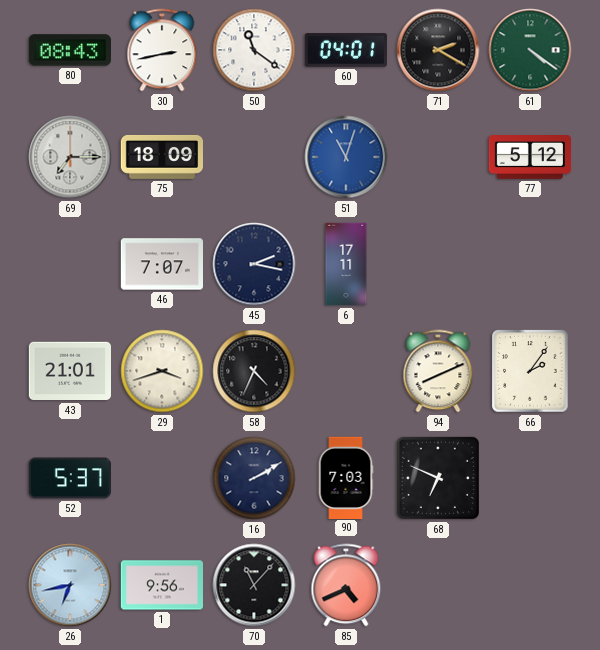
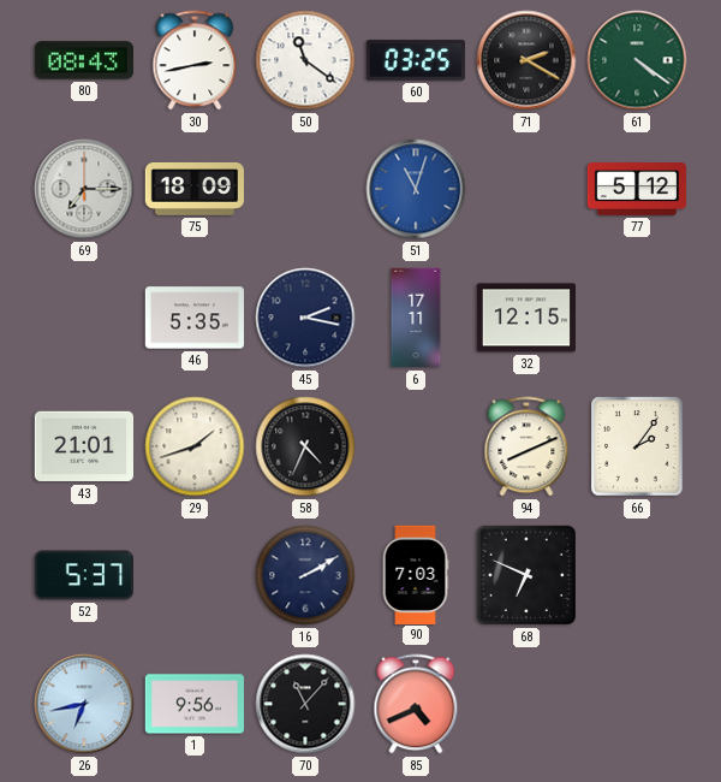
60: 04:01 -> 03:25
46: 7:07 -> 5:35
32: none -> 12:15
29: 3:42 -> 1:42
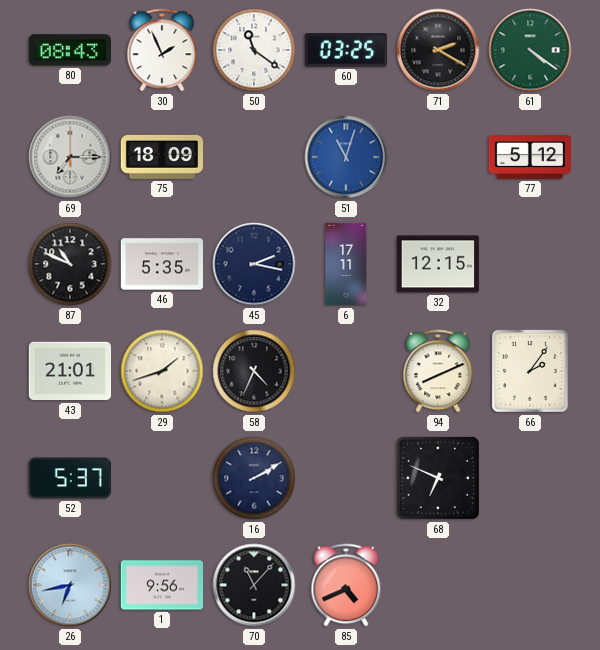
30: 2:43 -> 1:56
87: none -> 10:49
90: 7:03 -> none
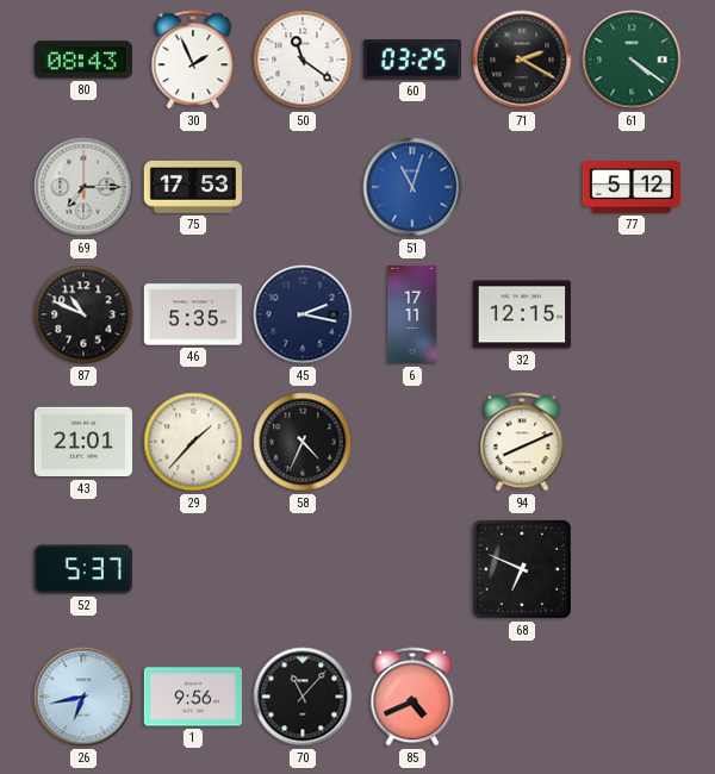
75: 18:09 -> 17:53
29: 1:42 -> 1:37
66: 2:06 -> none
16: 2:10 -> none
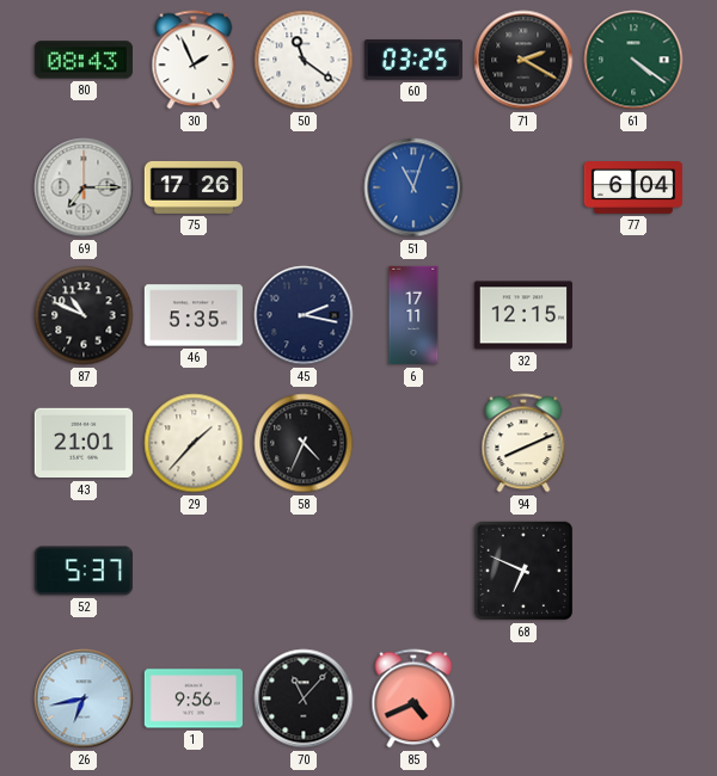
75: 17:53 -> 17:26
77: 5:12 -> 6:04
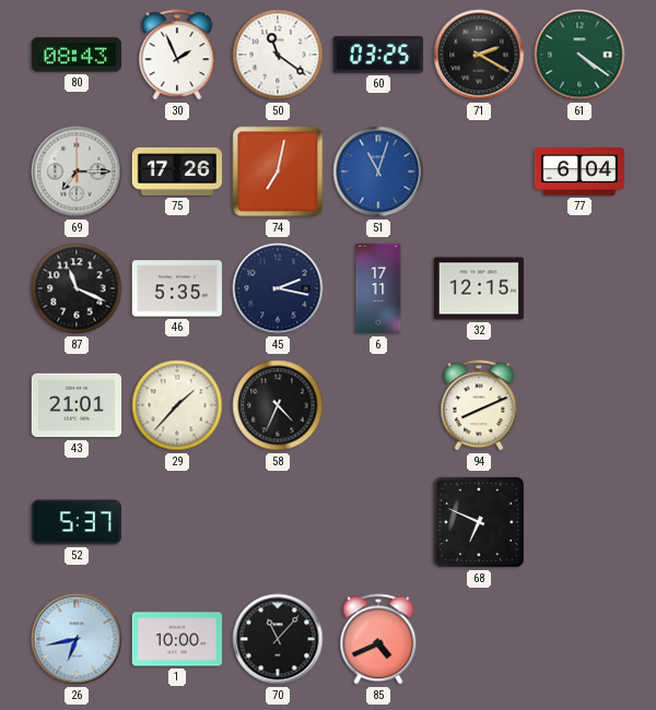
74: none -> 7:02
87: 10:49 -> 11:19
1: 9:56 -> 10:00
